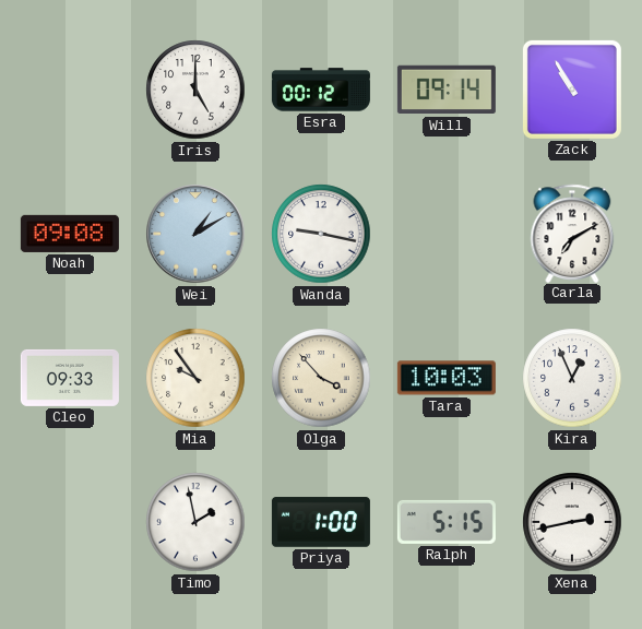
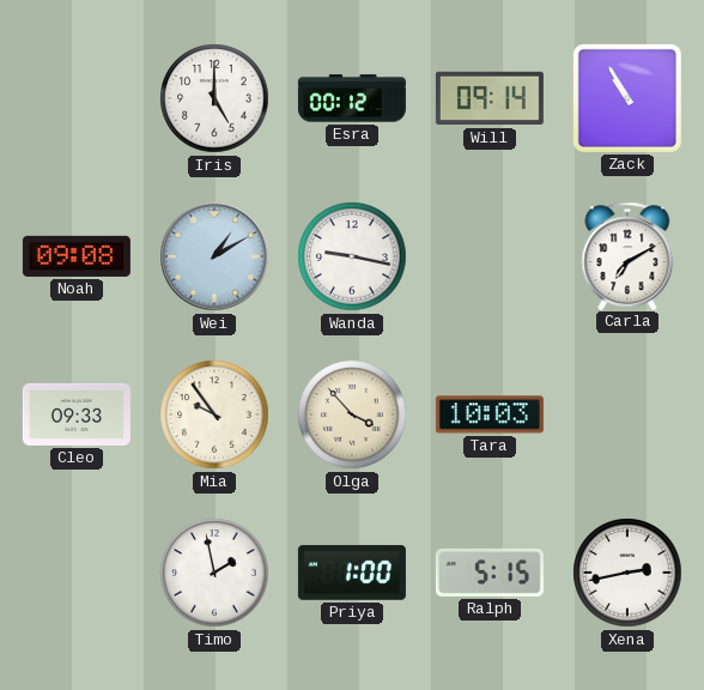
Kira: 12:56 -> none
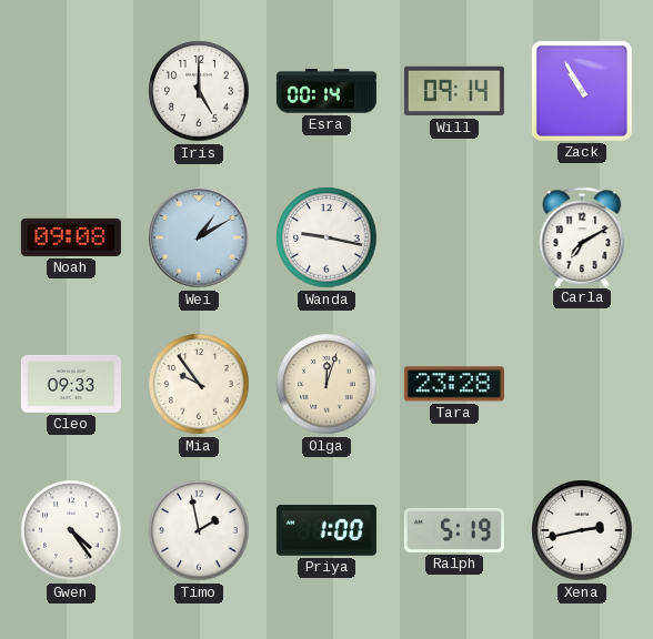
Esra: 00:12 -> 00:14
Olga: 3:53 -> 12:03
Tara: 10:03 -> 23:28
Gwen: none -> 4:24
Ralph: 5:15 -> 5:19
